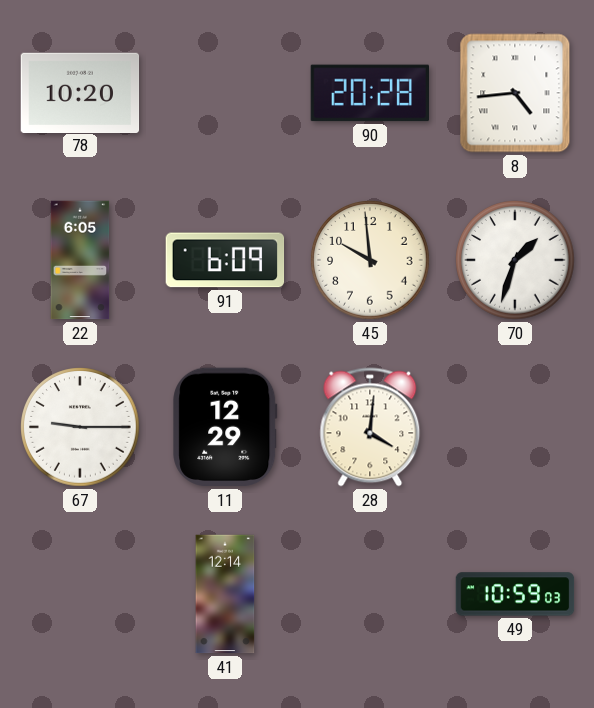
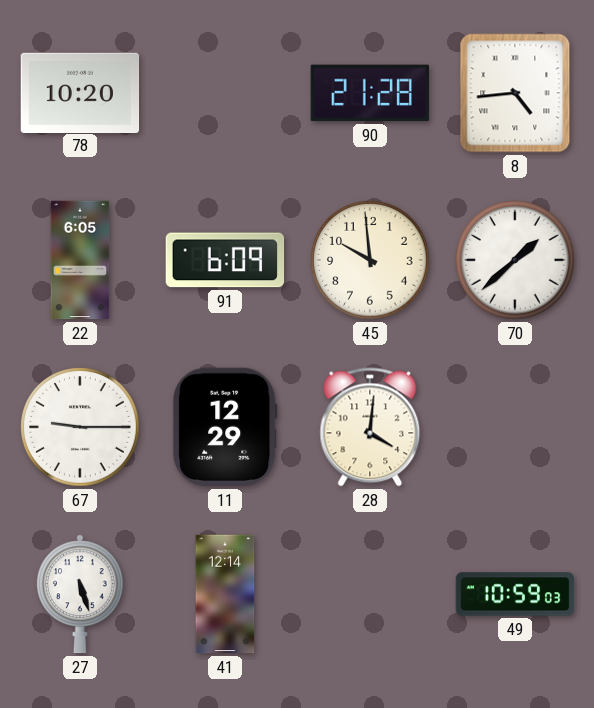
90: 20:28 -> 21:28
70: 1:33 -> 1:38
27: none -> 5:27
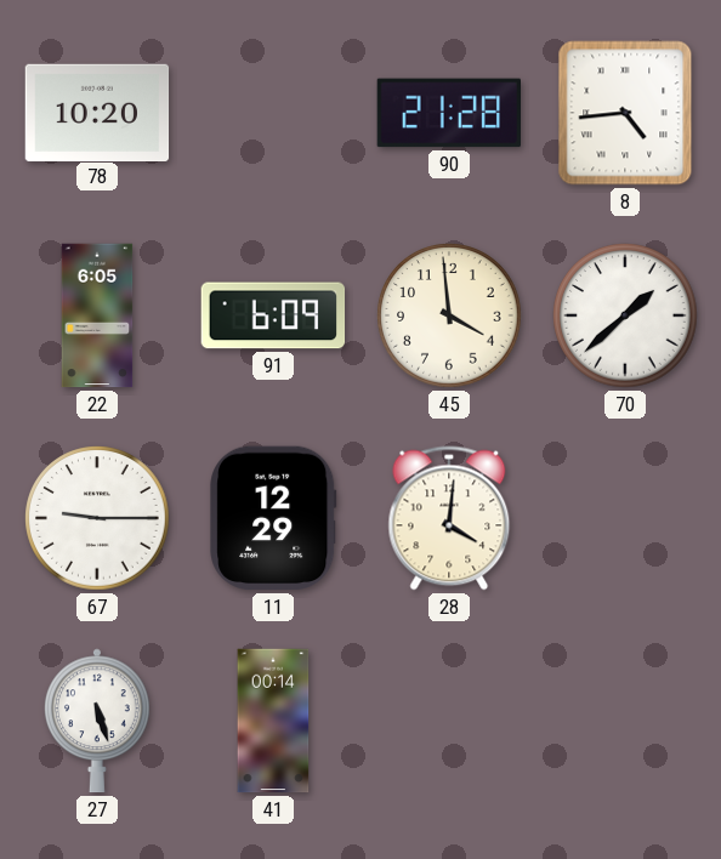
45: 9:59 -> 3:59
41: 12:14 -> 00:14
49: 10:59 -> none
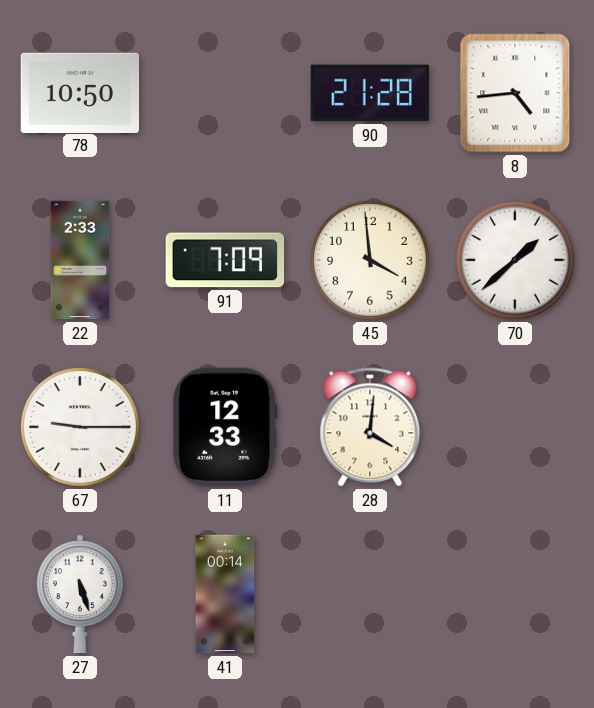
78: 10:20 -> 10:50
22: 6:05 -> 2:33
91: 6:09 -> 7:09
11: 12:29 -> 12:33
